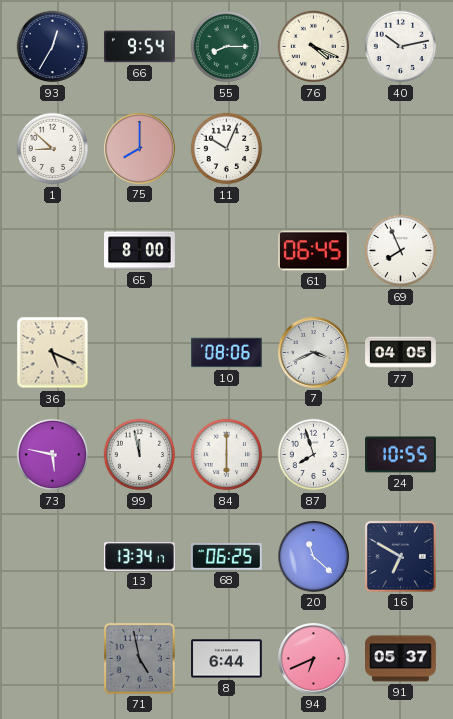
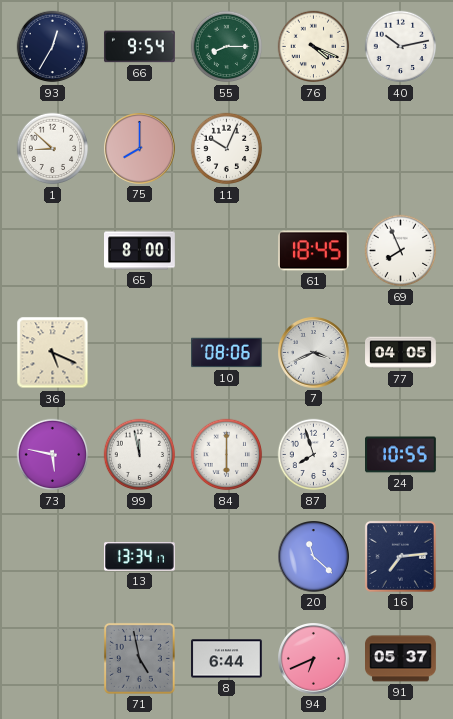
61: 06:45 -> 18:45
68: 06:25 -> none
16: 6:50 -> 7:14
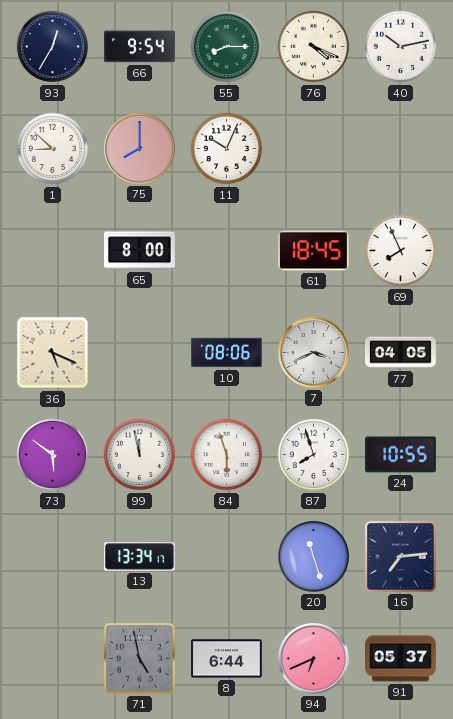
73: 5:47 -> 5:51
84: 6:00 -> 5:57
20: 11:22 -> 11:27
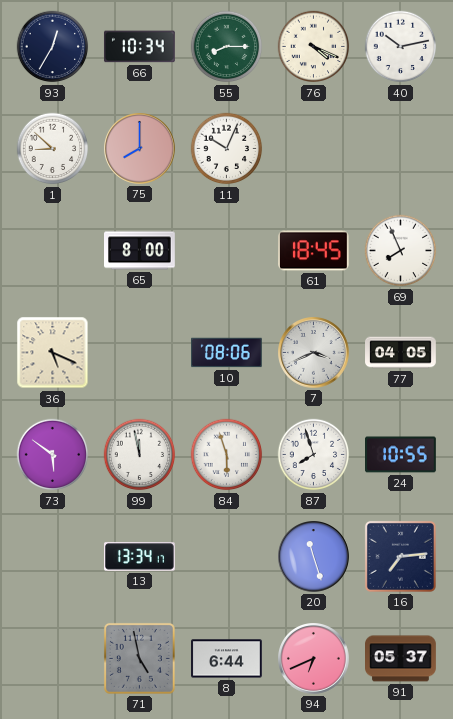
66: 9:54 -> 10:34
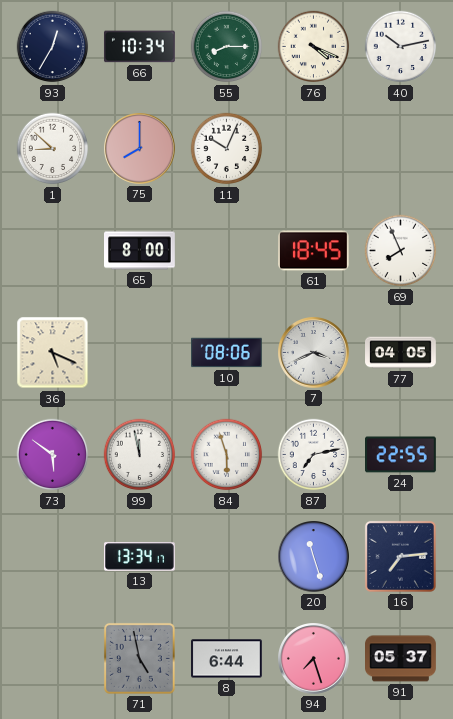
87: 7:57 -> 7:13
24: 10:55 -> 22:55
94: 6:41 -> 7:27
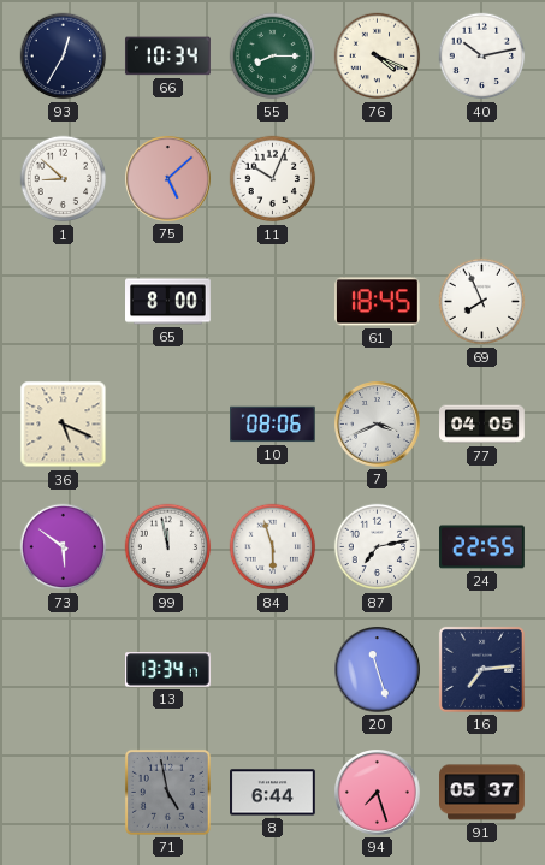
75: 8:00 -> 5:08
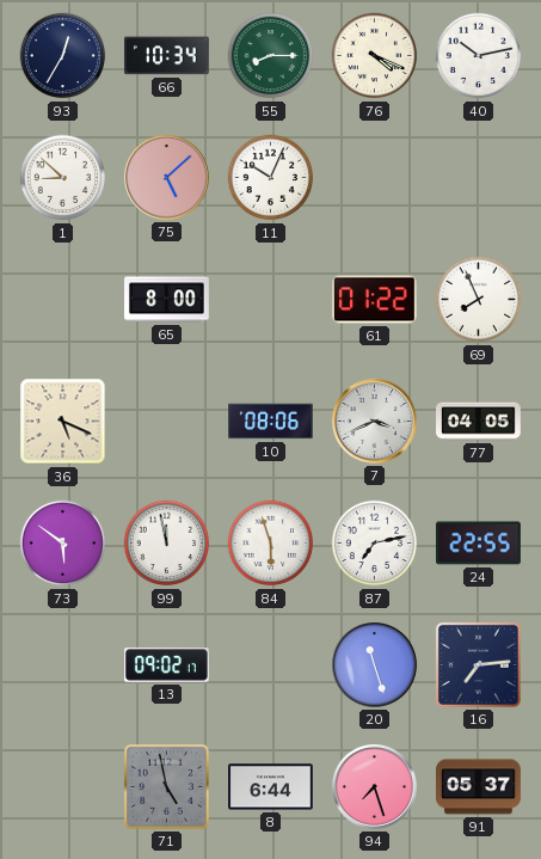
61: 18:45 -> 01:22
13: 13:34 -> 09:02
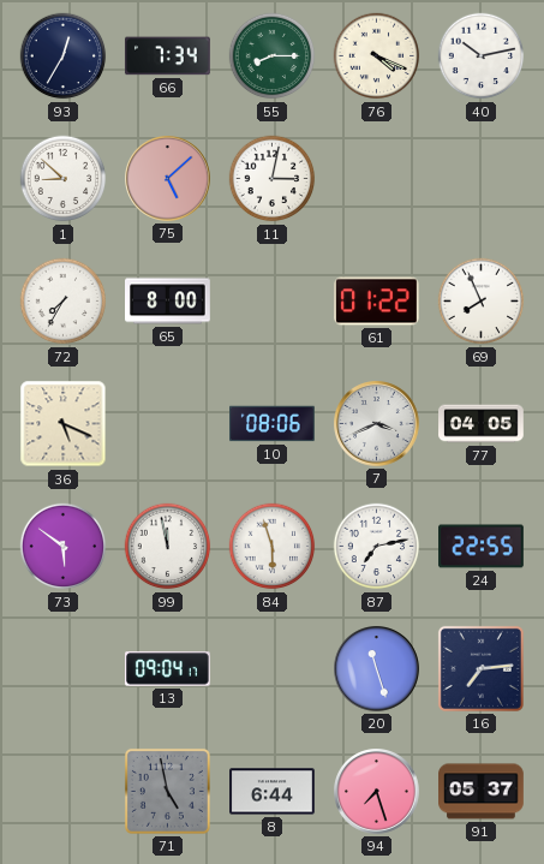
66: 10:34 -> 7:34
11: 10:04 -> 3:02
72: none -> 7:35
13: 09:02 -> 09:04
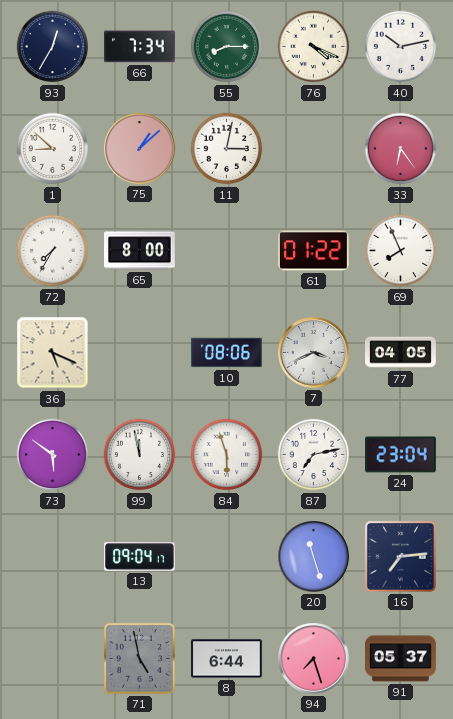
75: 5:08 -> 1:08
33: none -> 6:24
24: 22:55 -> 23:04
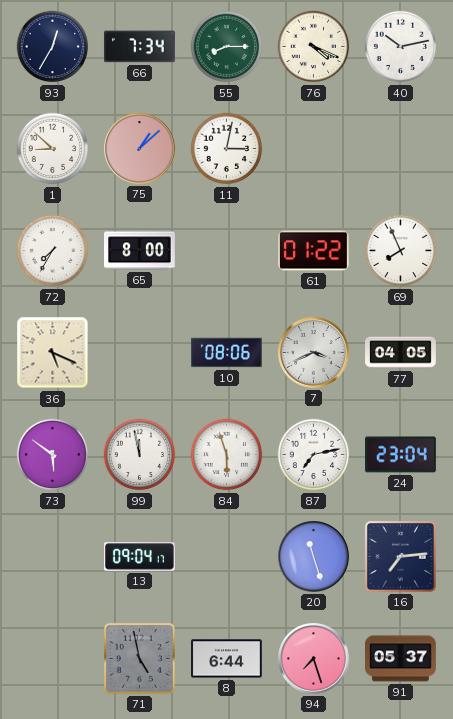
33: 6:24 -> none
